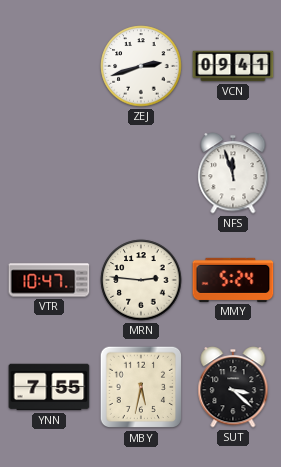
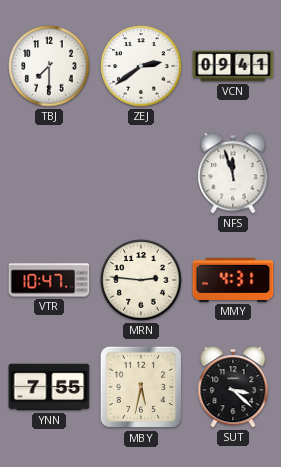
TBJ: none -> 7:30
ZEJ: 2:42 -> 2:39
MMY: 5:24 -> 4:31
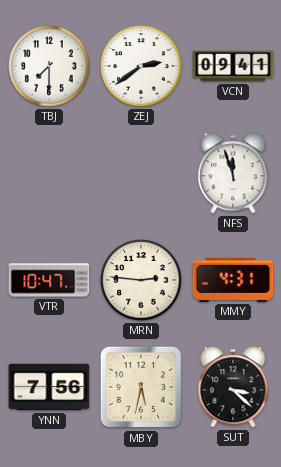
YNN: 7:55 -> 7:56
